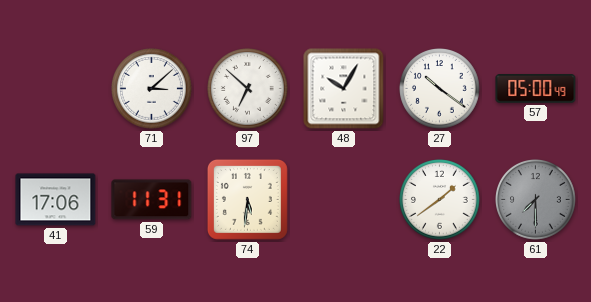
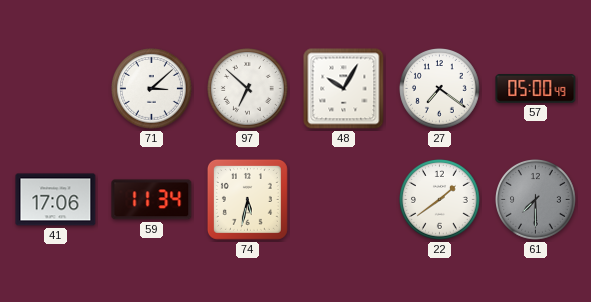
27: 10:21 -> 7:21
59: 11:31 -> 11:34
74: 5:31 -> 5:32
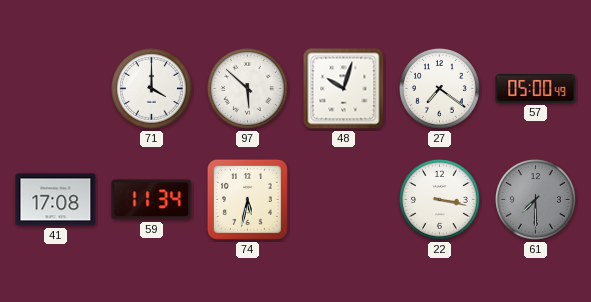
71: 3:08 -> 4:00
97: 6:52 -> 5:52
48: 10:05 -> 10:03
41: 17:06 -> 17:08
22: 1:39 -> 3:17
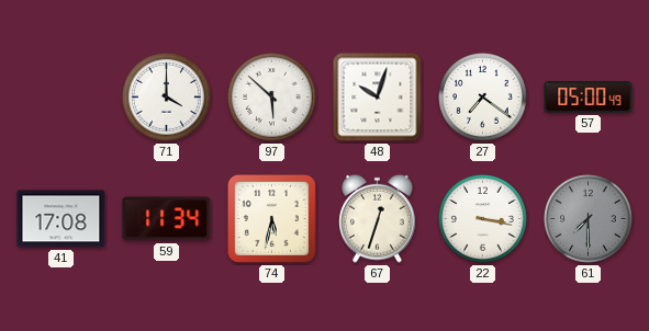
67: none -> 12:33
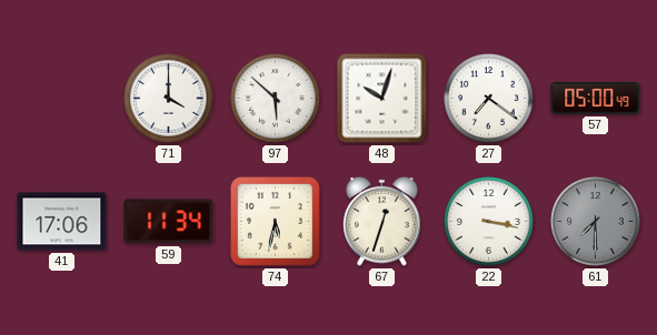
41: 17:08 -> 17:06
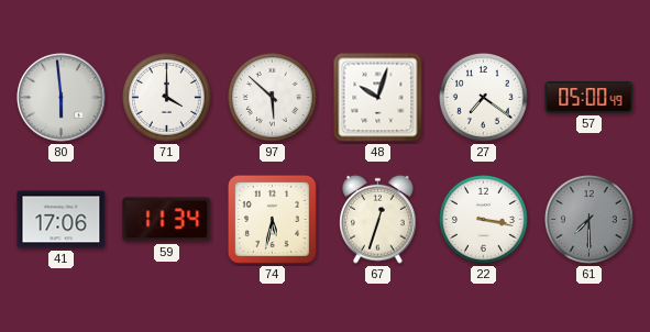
80: none -> 5:59
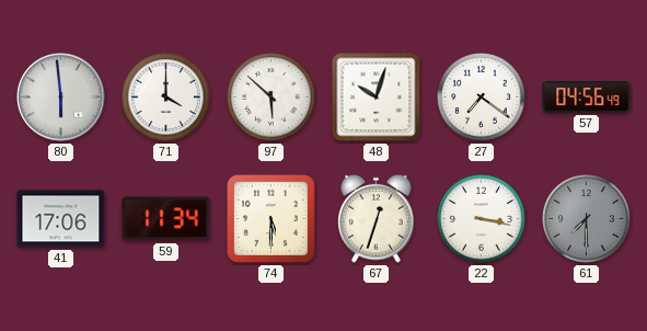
57: 05:00 -> 04:56
74: 5:32 -> 5:30
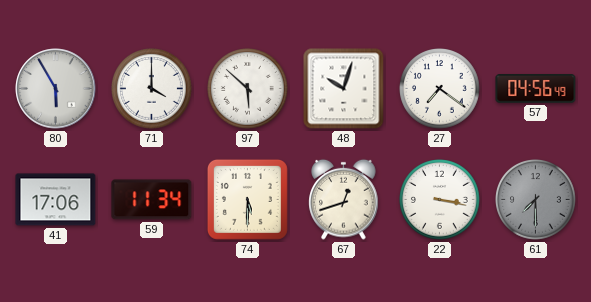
80: 5:59 -> 5:55
67: 12:33 -> 12:42
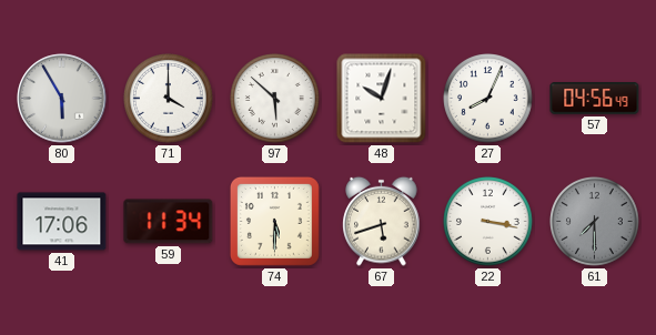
27: 7:21 -> 8:04
67: 12:42 -> 5:42
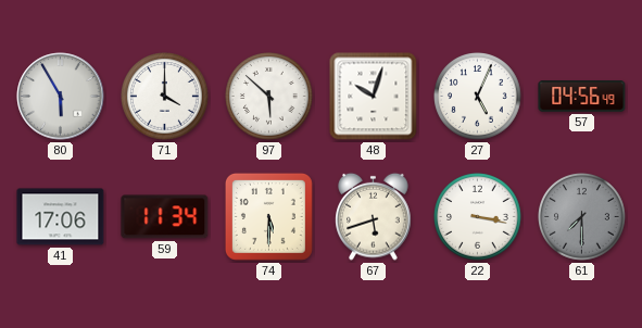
27: 8:04 -> 5:04
